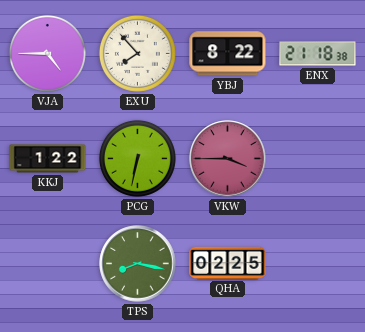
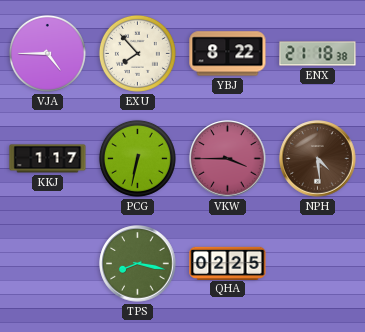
KKJ: 1:22 -> 1:17
NPH: none -> 4:29
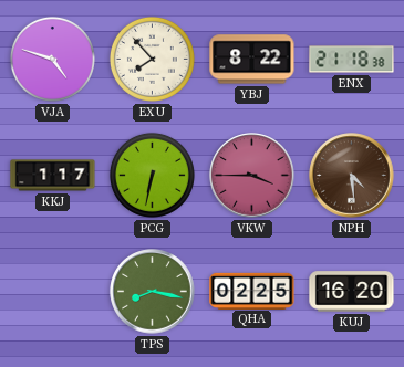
VJA: 4:45 -> 4:48
KUJ: none -> 16:20
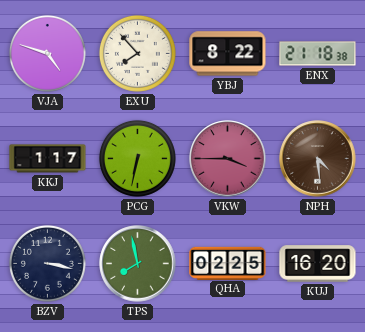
BZV: none -> 3:17
TPS: 8:17 -> 7:58
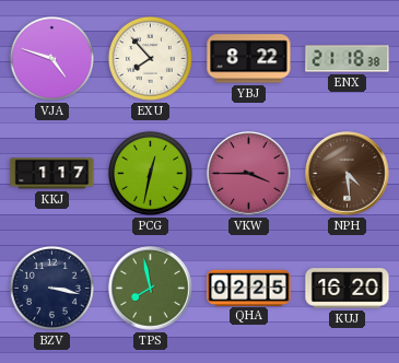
PCG: 6:32 -> 12:32
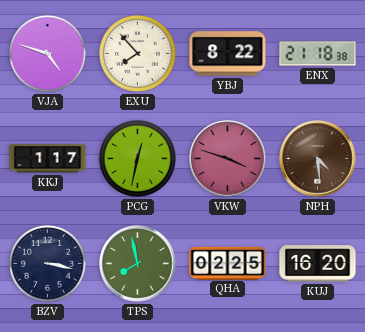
VKW: 3:45 -> 3:48
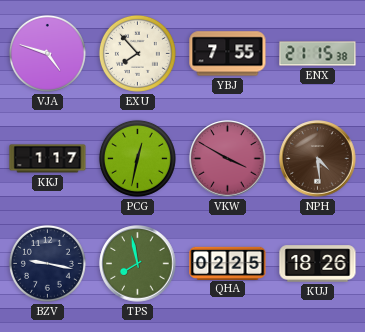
YBJ: 8:22 -> 7:55
ENX: 21:18 -> 21:15
VKW: 3:48 -> 3:50
BZV: 3:17 -> 9:17
KUJ: 16:20 -> 18:26
